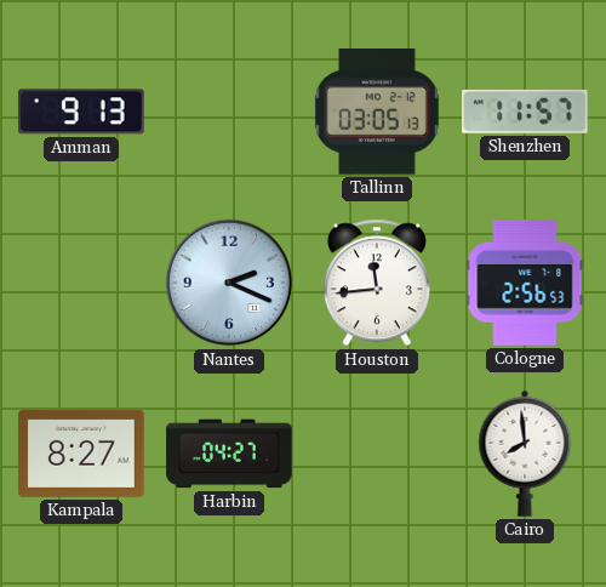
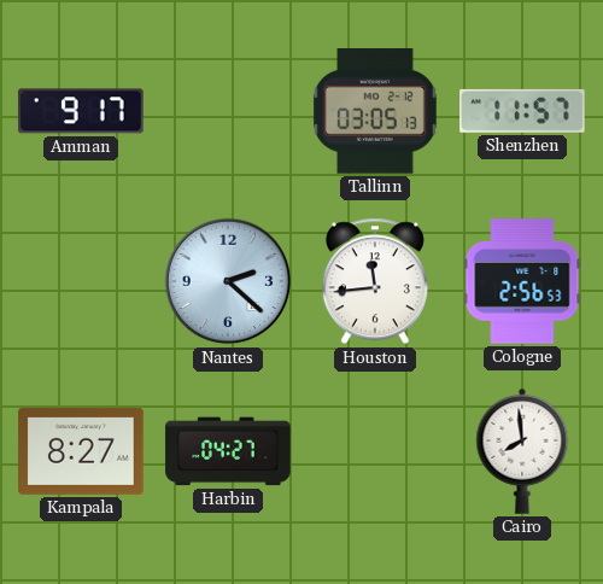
Amman: 9:13 -> 9:17
Nantes: 2:19 -> 2:22
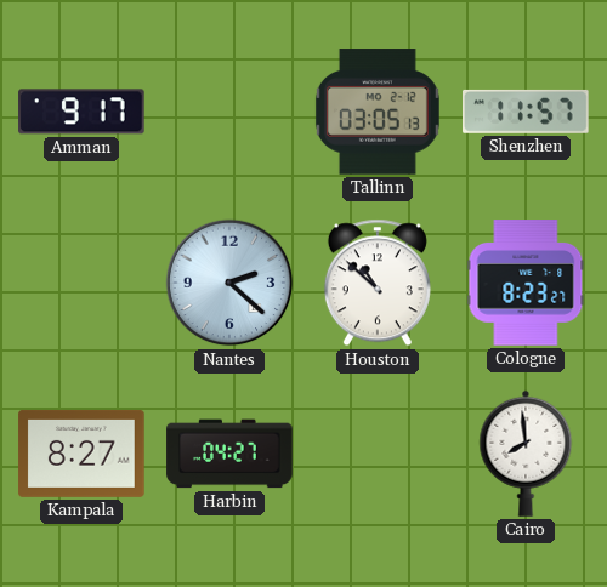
Houston: 11:44 -> 10:52
Cologne: 2:56 -> 8:23
